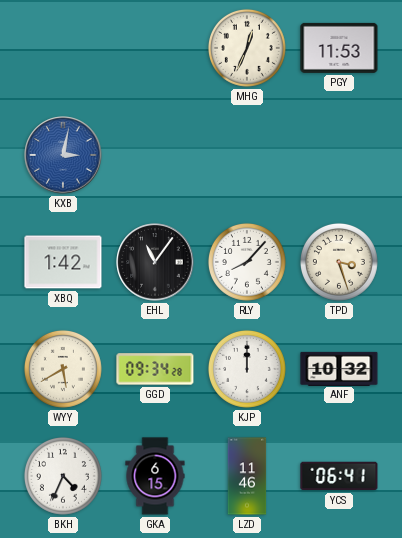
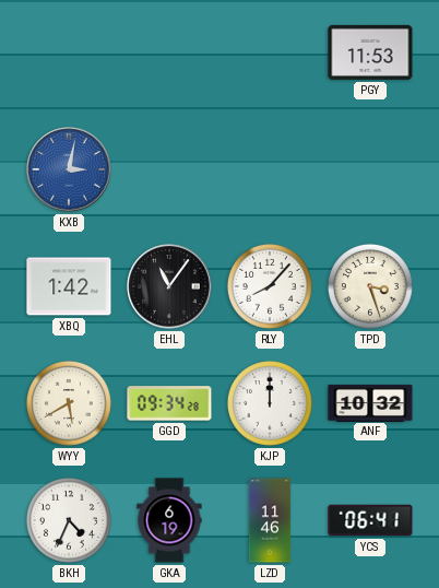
MHG: 12:34 -> none
GKA: 6:15 -> 6:19
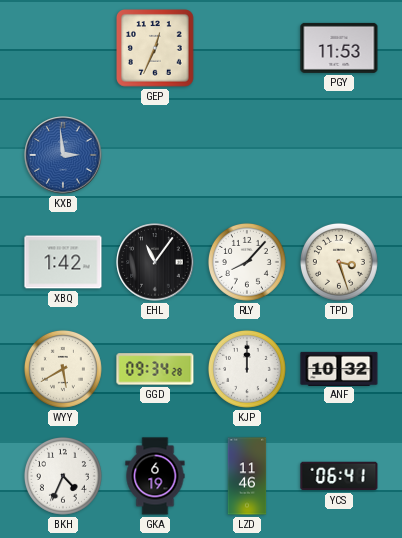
GEP: none -> 12:34
KXB: 3:02 -> 2:59
